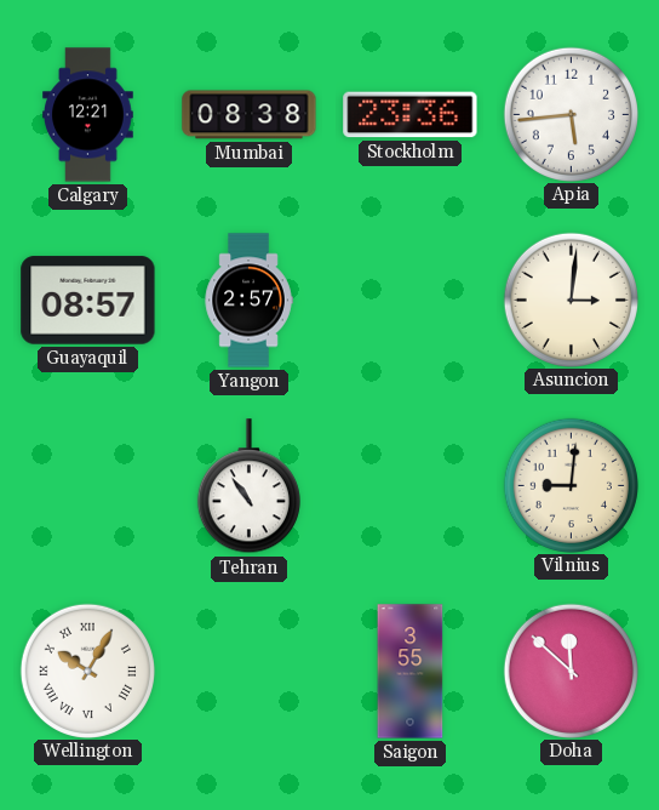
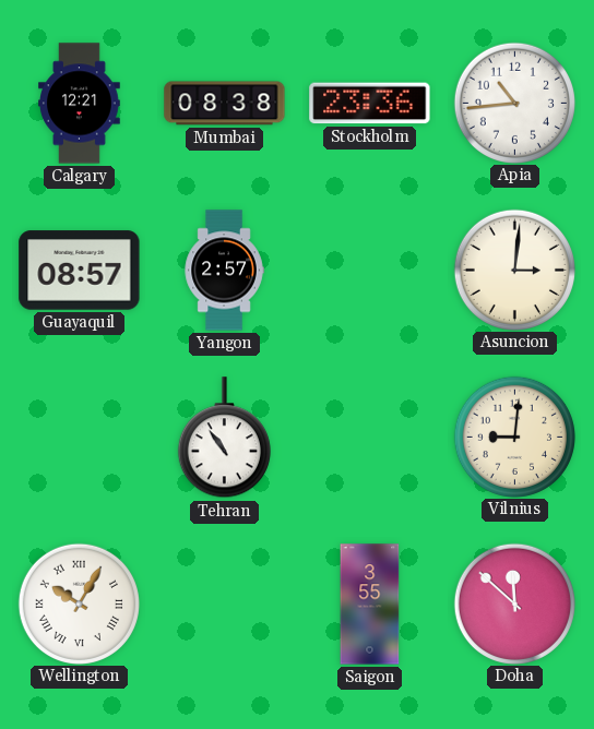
Apia: 5:44 -> 10:44
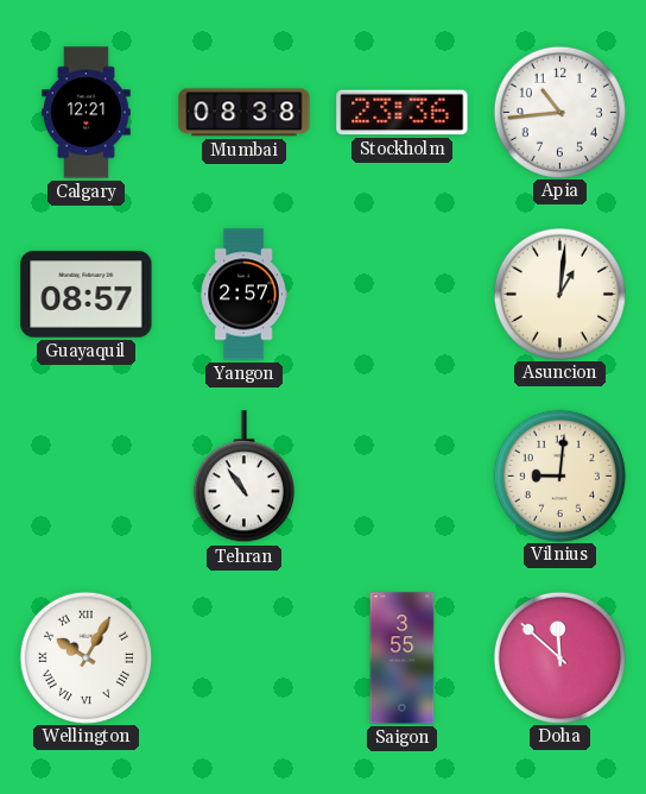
Asuncion: 3:01 -> 1:01
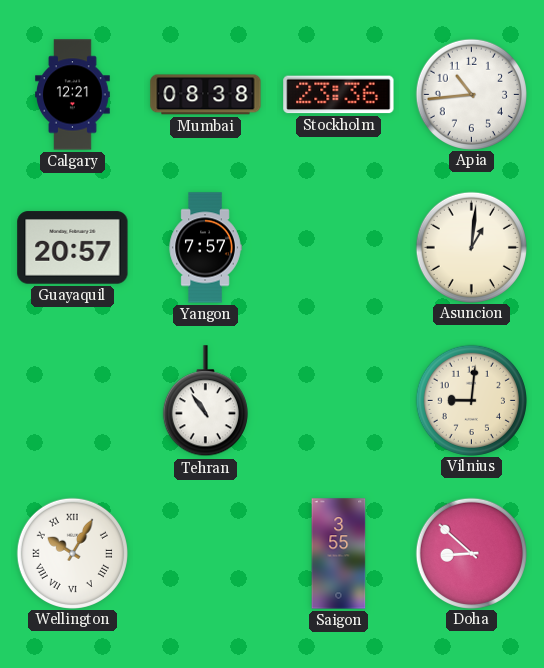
Guayaquil: 08:57 -> 20:57
Yangon: 2:57 -> 7:57
Doha: 11:52 -> 8:52
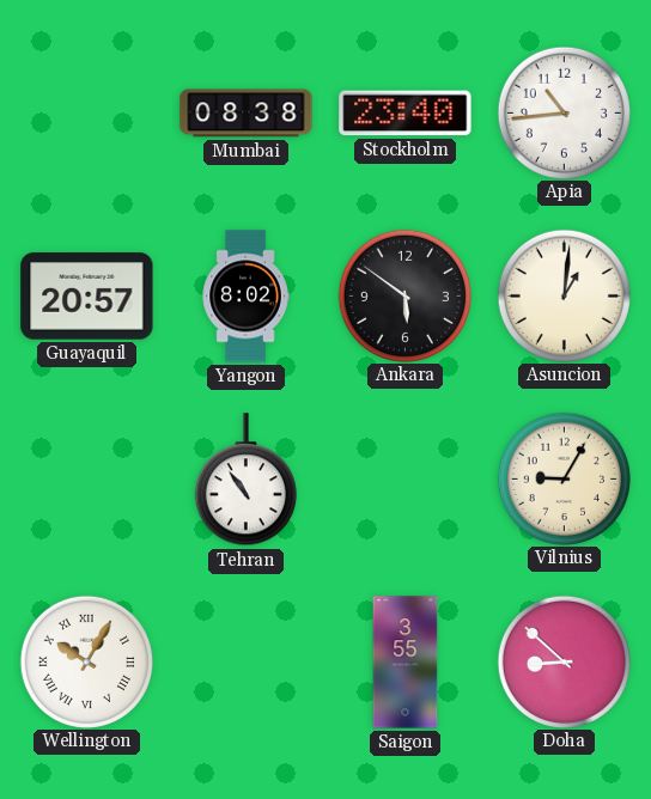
Calgary: 12:21 -> none
Stockholm: 23:36 -> 23:40
Yangon: 7:57 -> 8:02
Ankara: none -> 5:51
Vilnius: 9:01 -> 9:05
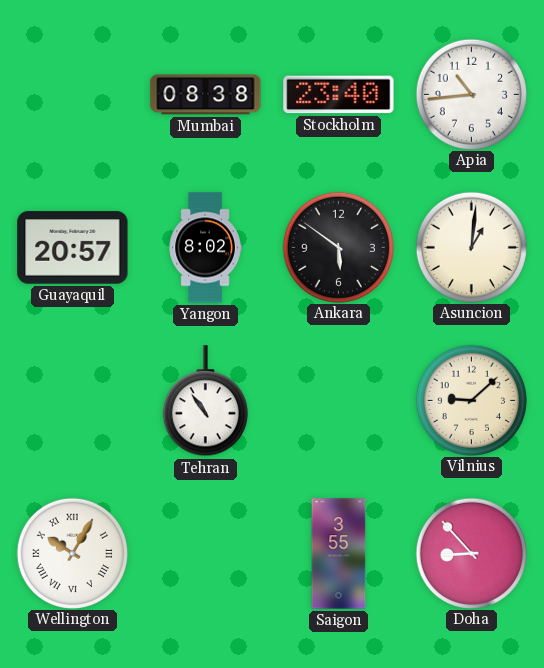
Vilnius: 9:05 -> 9:08
Doha: 8:52 -> 8:53
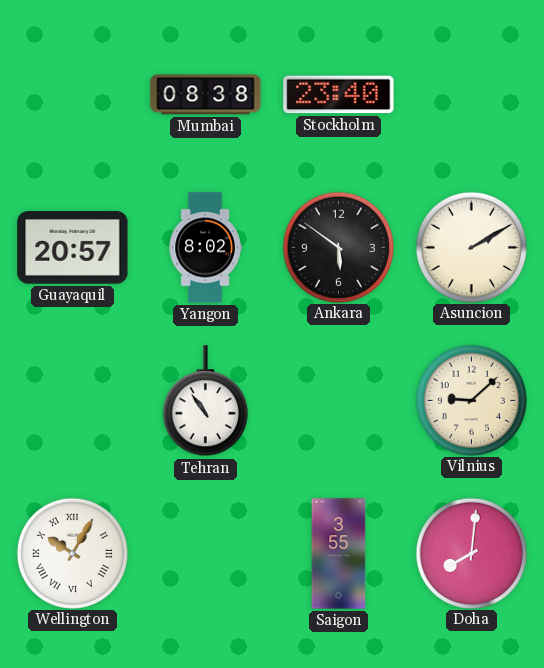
Apia: 10:44 -> none
Asuncion: 1:01 -> 2:10
Doha: 8:53 -> 8:01
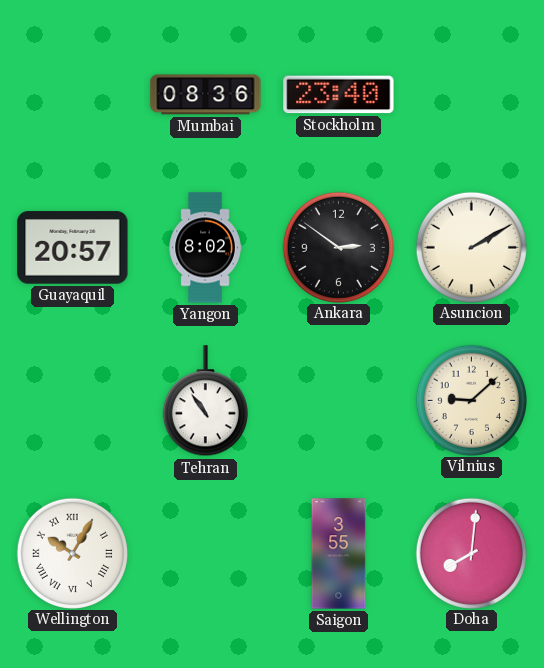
Mumbai: 08:38 -> 08:36
Ankara: 5:51 -> 2:51
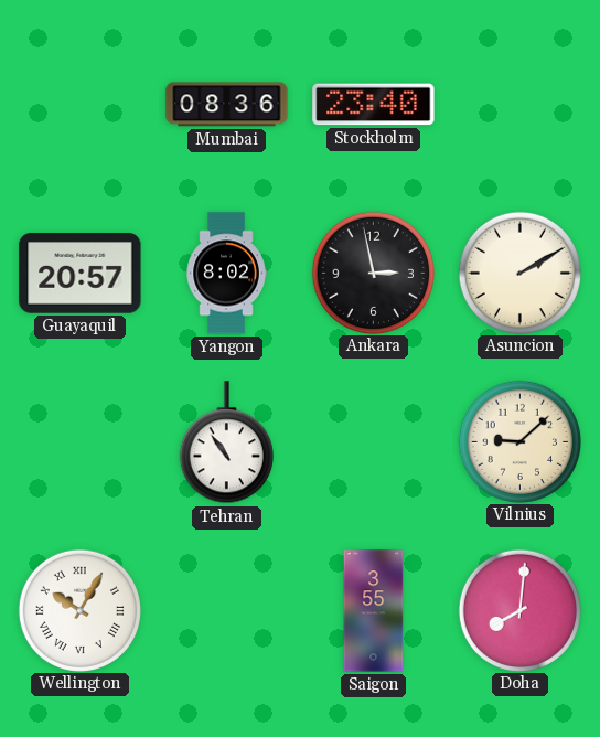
Ankara: 2:51 -> 2:58
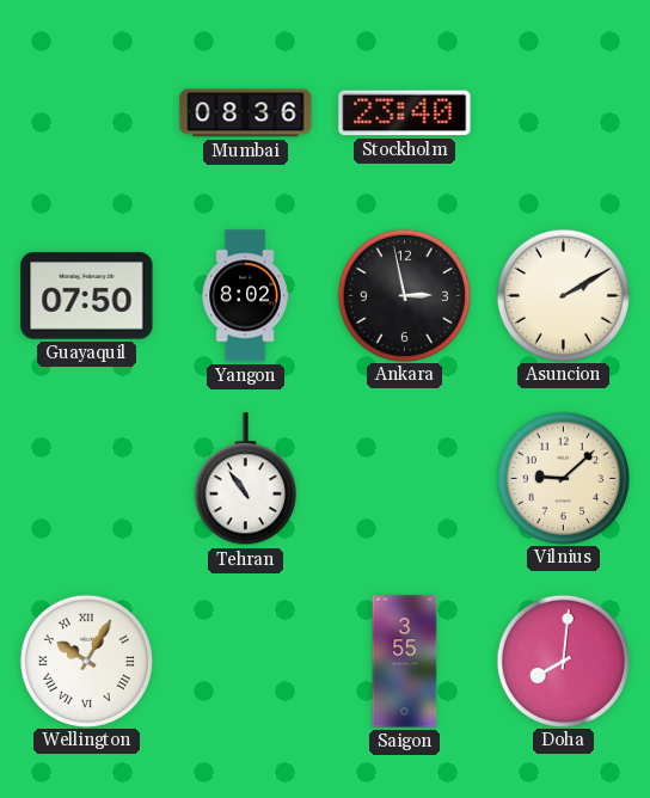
Guayaquil: 20:57 -> 07:50
